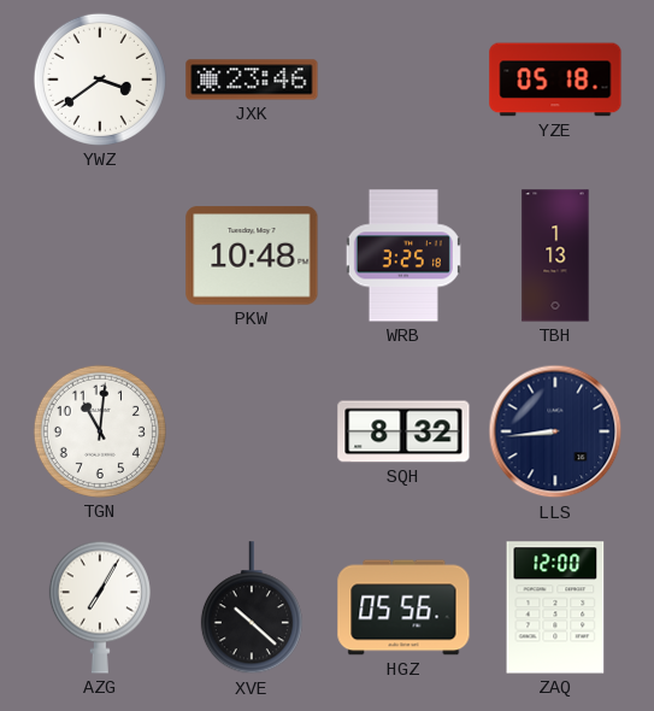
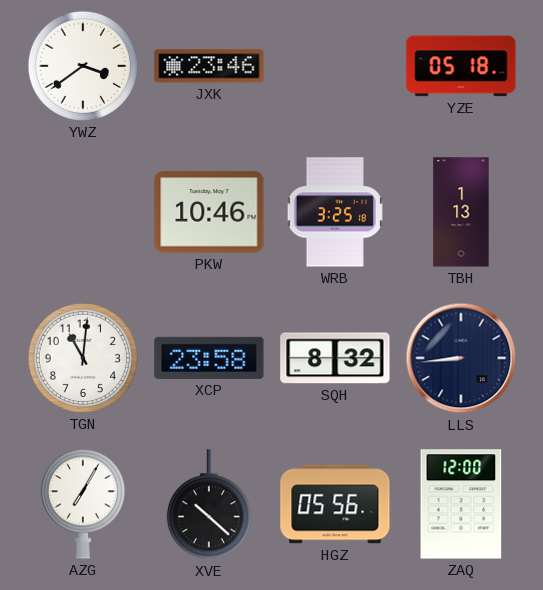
PKW: 10:48 -> 10:46
XCP: none -> 23:58
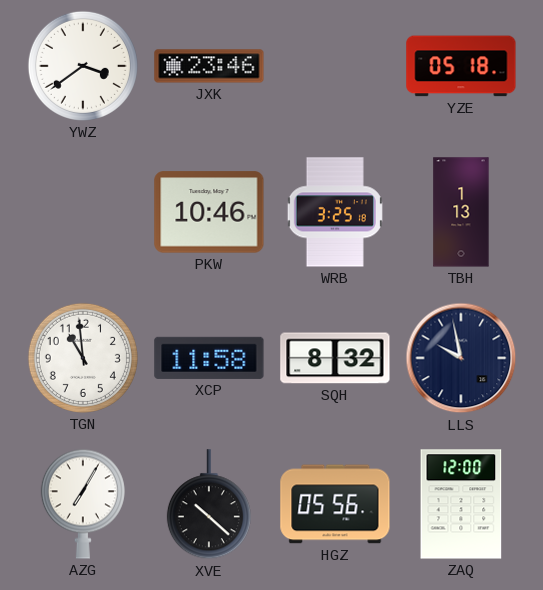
TGN: 11:01 -> 10:59
XCP: 23:58 -> 11:58
LLS: 8:44 -> 9:58
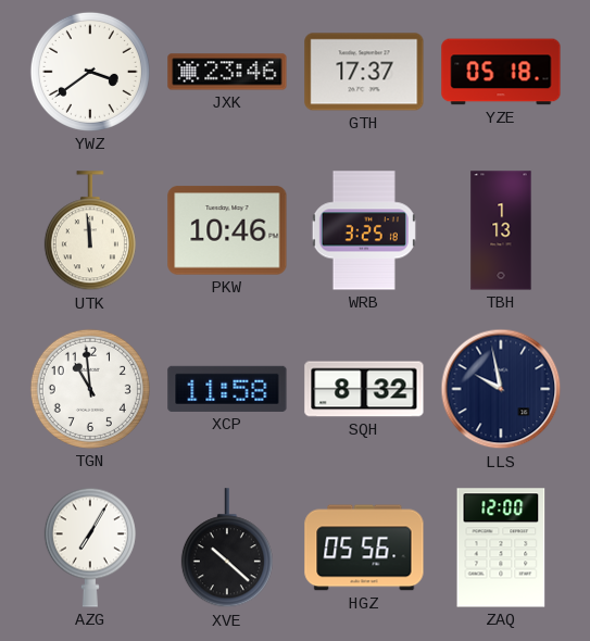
GTH: none -> 17:37
UTK: none -> 11:59
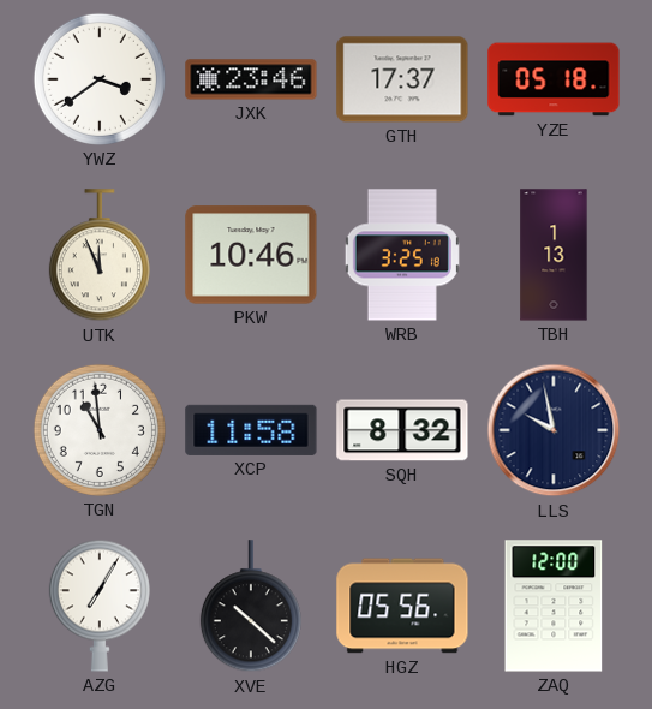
UTK: 11:59 -> 11:56
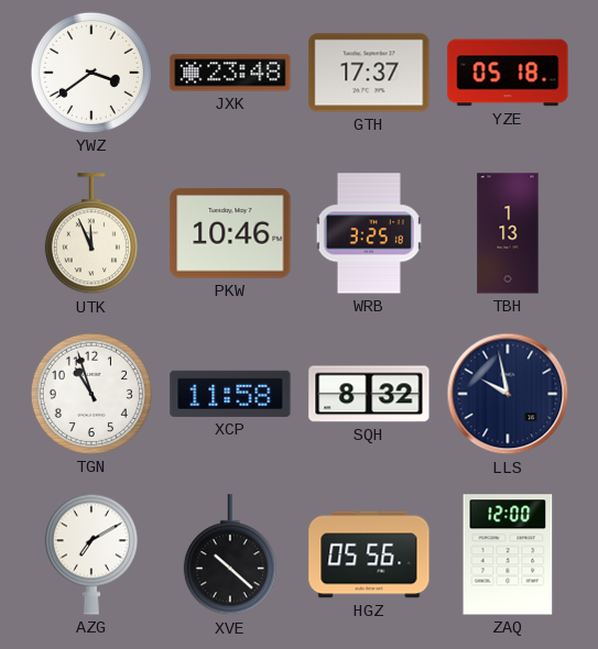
JXK: 23:46 -> 23:48
TGN: 10:59 -> 10:57
AZG: 7:05 -> 7:10
